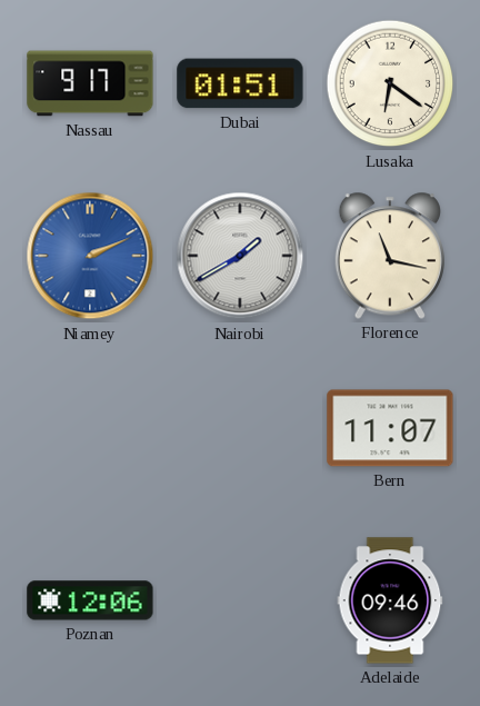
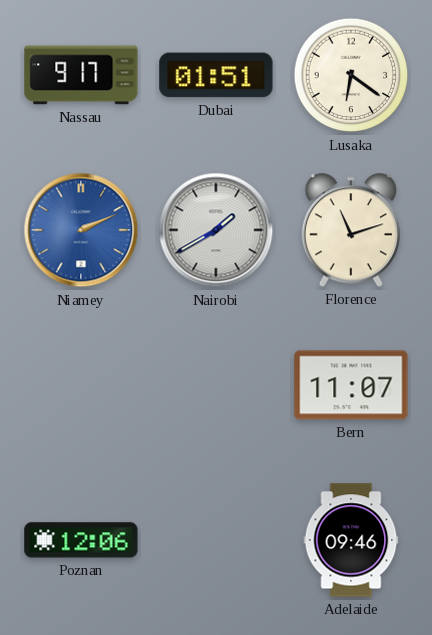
Florence: 11:17 -> 11:12
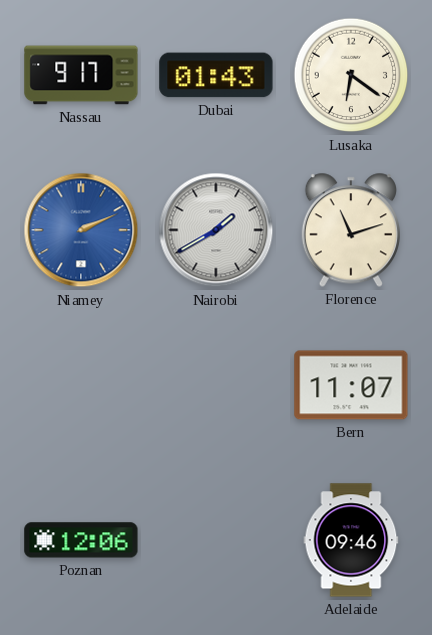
Dubai: 01:51 -> 01:43
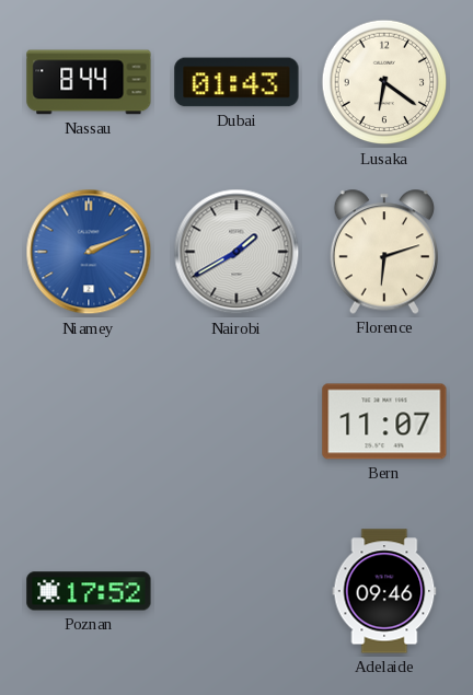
Nassau: 9:17 -> 8:44
Florence: 11:12 -> 6:12
Poznan: 12:06 -> 17:52
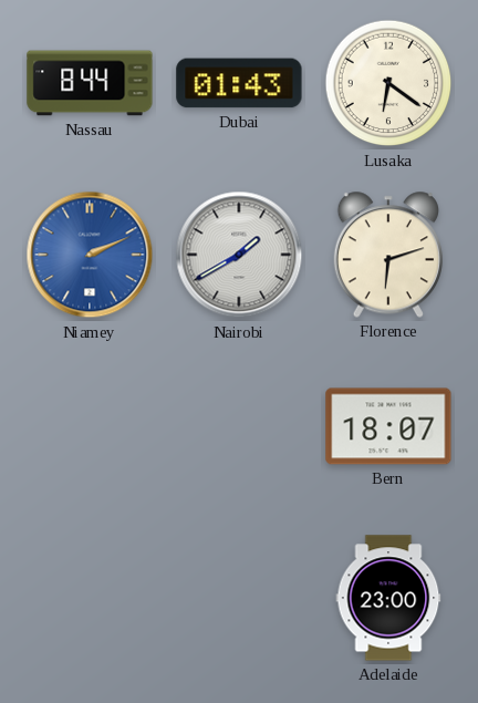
Bern: 11:07 -> 18:07
Poznan: 17:52 -> none
Adelaide: 09:46 -> 23:00
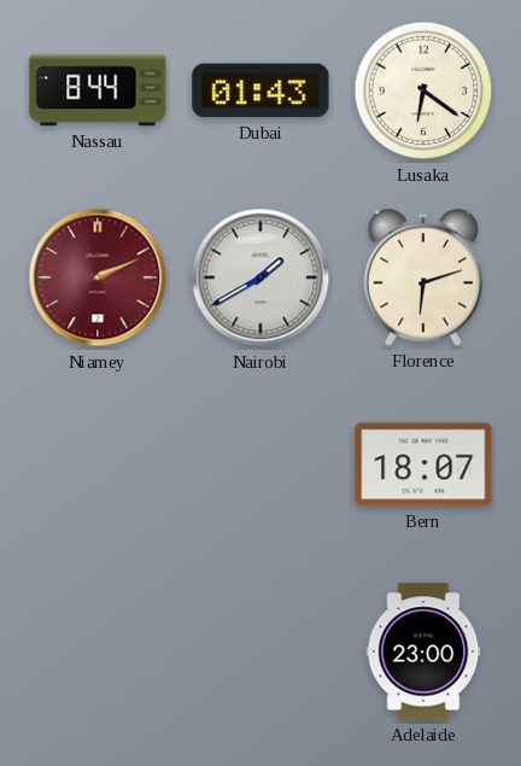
Niamey dial: blue -> burgundy
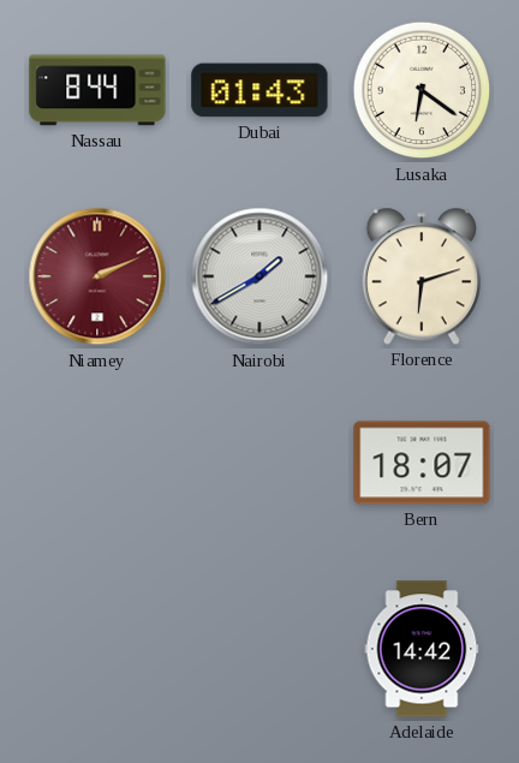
Adelaide: 23:00 -> 14:42
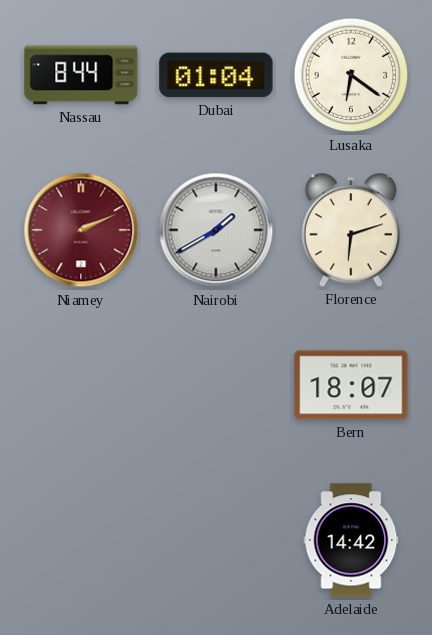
Dubai: 01:43 -> 01:04
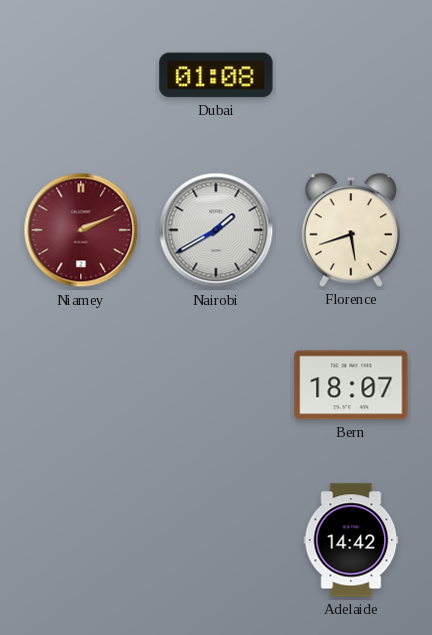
Nassau: 8:44 -> none
Dubai: 01:04 -> 01:08
Lusaka: 6:21 -> none
Florence: 6:12 -> 5:42
